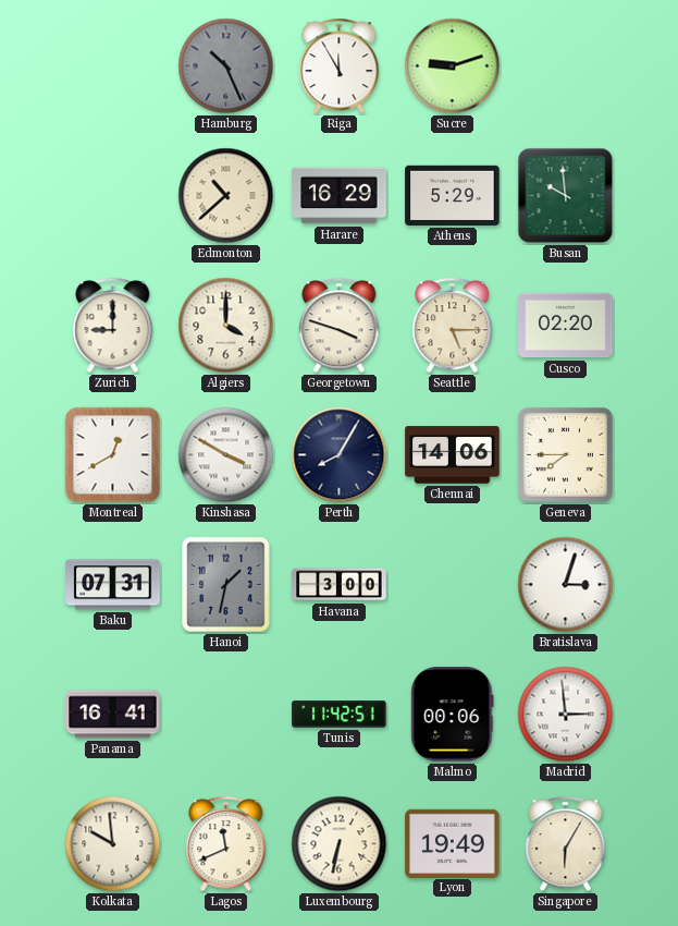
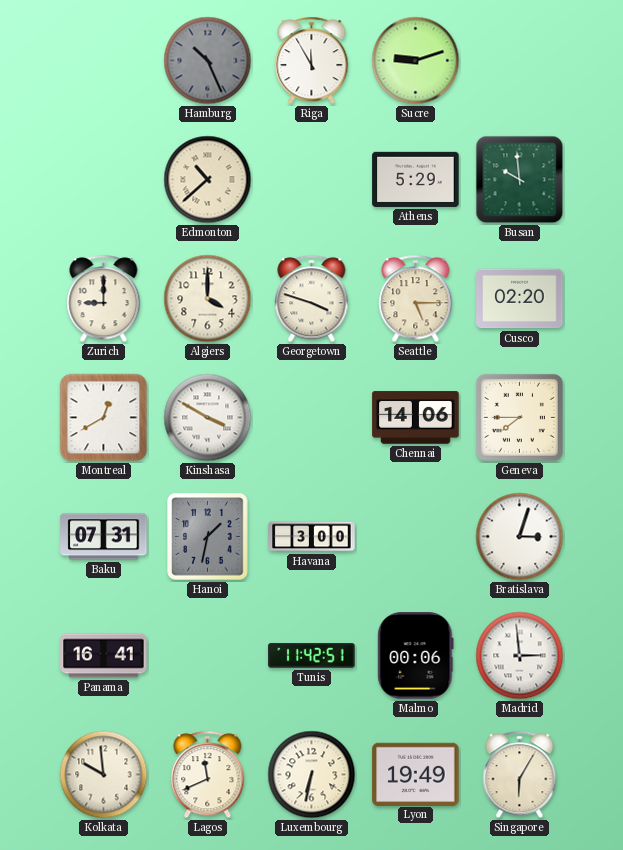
Harare: 16:29 -> none
Perth: 8:05 -> none
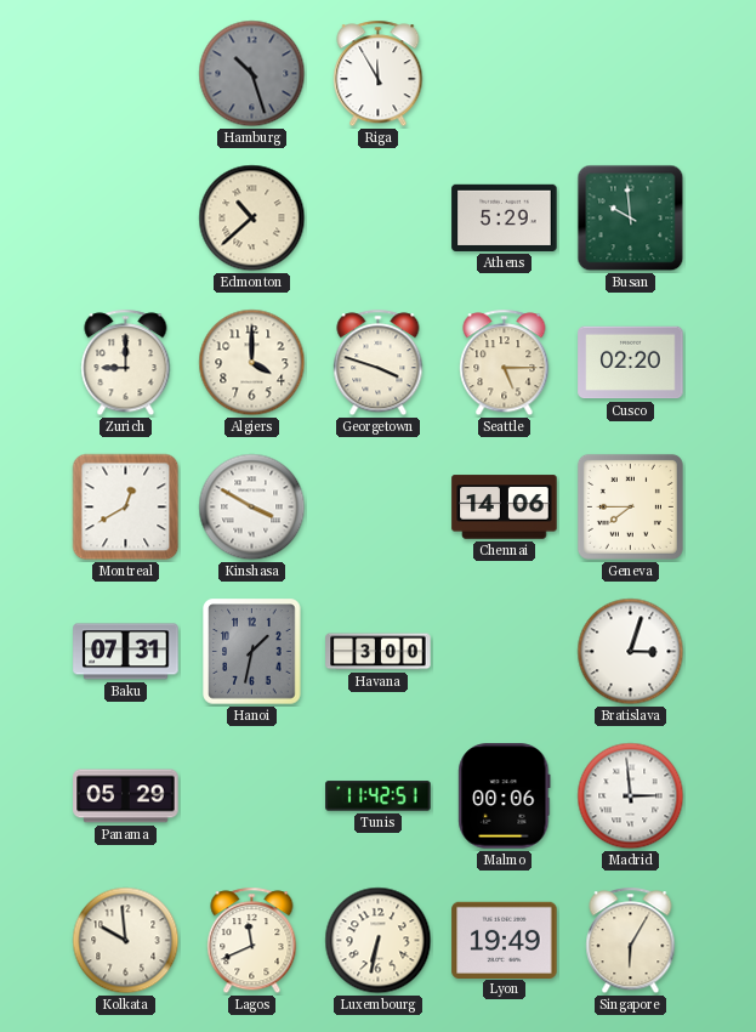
Hamburg: 10:26 -> 10:27
Sucre: 9:12 -> none
Panama: 16:41 -> 05:29
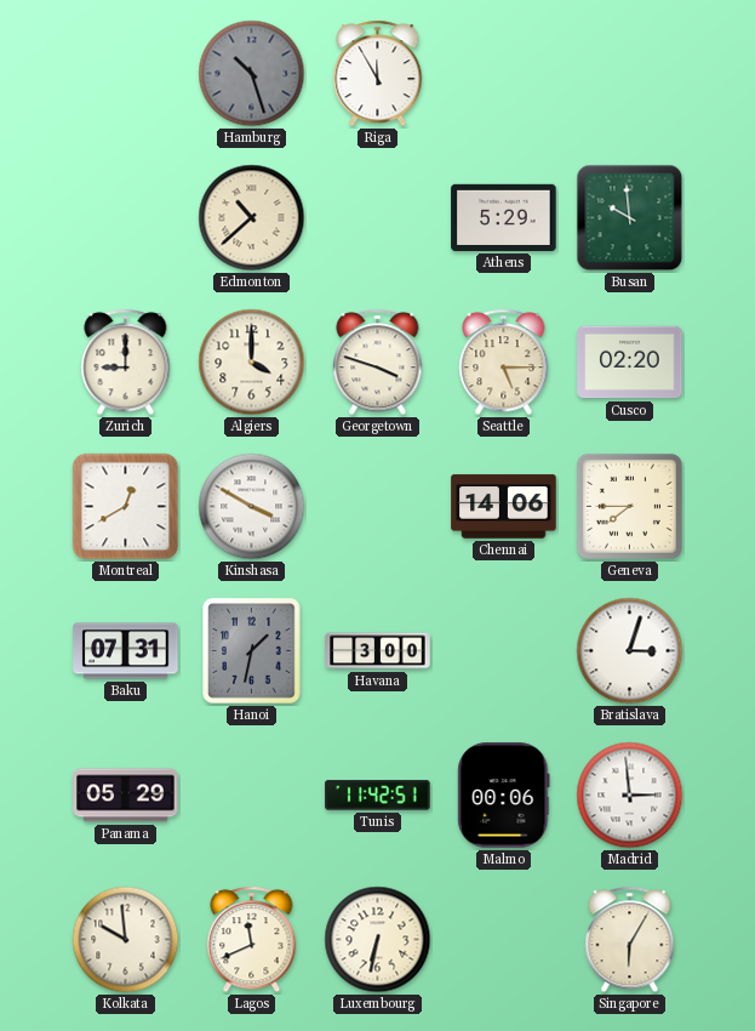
Lyon: 19:49 -> none
